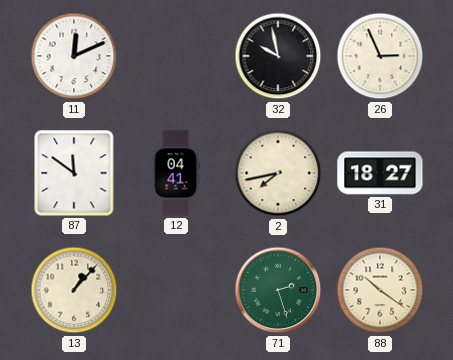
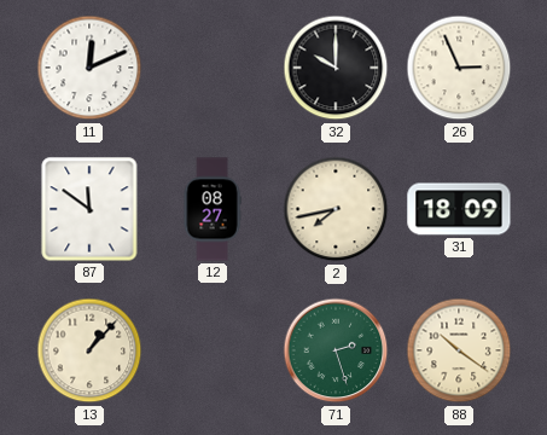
32: 9:58 -> 10:00
12: 04:41 -> 08:27
31: 18:27 -> 18:09
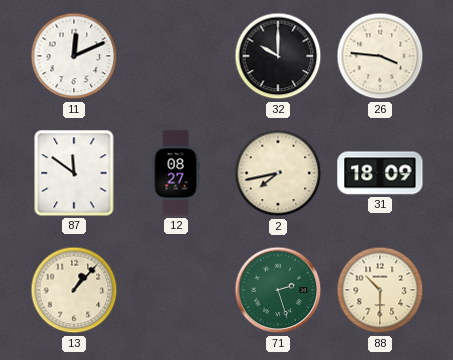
26: 2:56 -> 3:46
88: 10:21 -> 10:30
